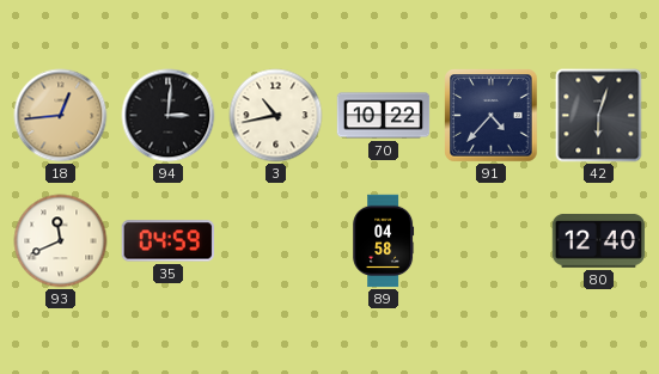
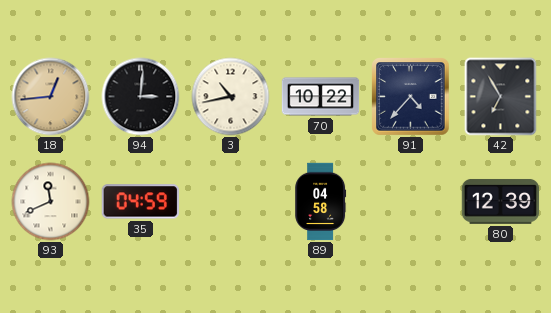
42: 6:03 -> 6:55
80: 12:40 -> 12:39
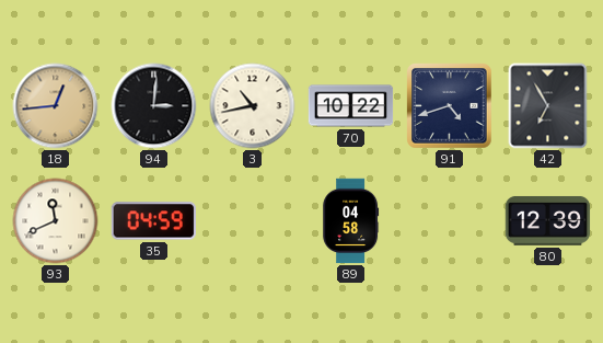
91: 4:37 -> 4:42
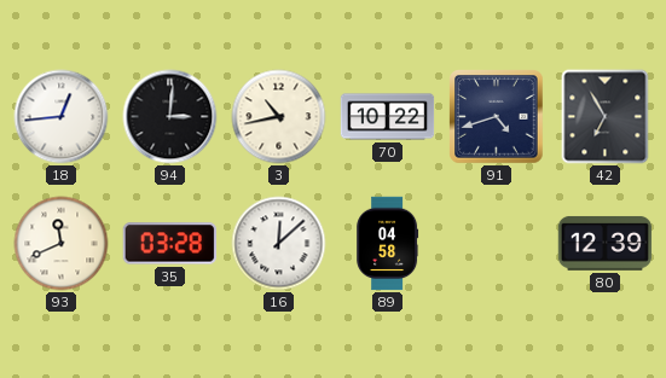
18 dial: champagne -> white
35: 04:59 -> 03:28
16: none -> 12:08
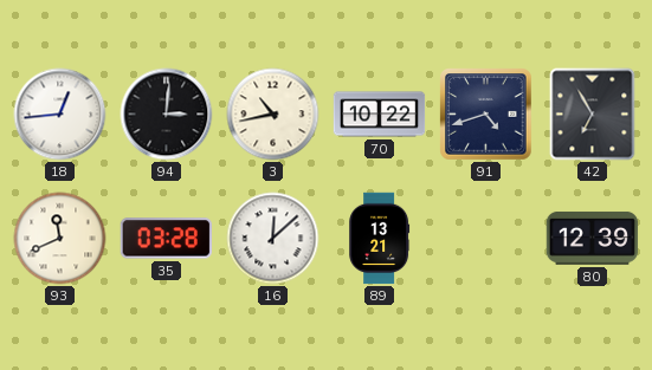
89: 04:58 -> 13:21
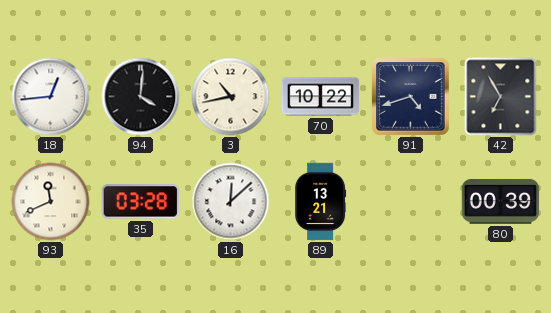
94: 3:01 -> 4:01
80: 12:39 -> 00:39
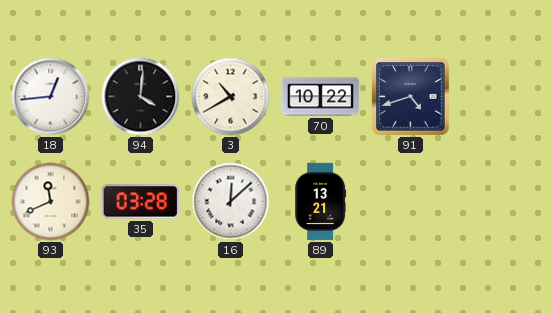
3: 10:43 -> 10:40
42: 6:55 -> none
80: 00:39 -> none
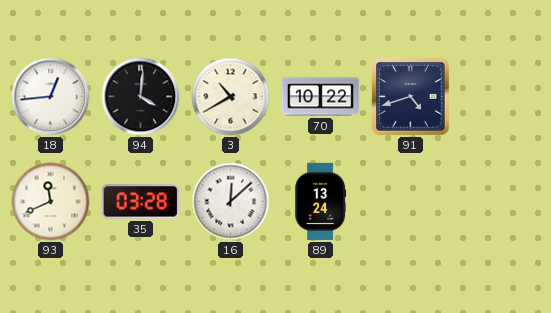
89: 13:21 -> 13:24
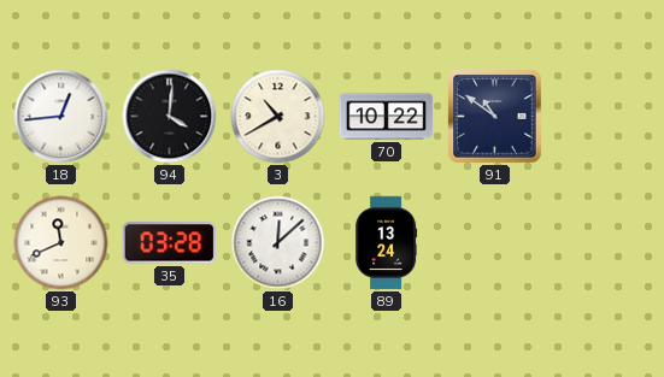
91: 4:42 -> 10:51
